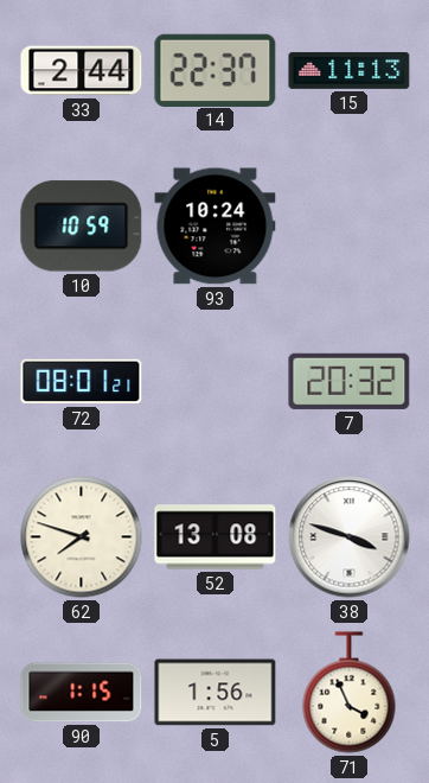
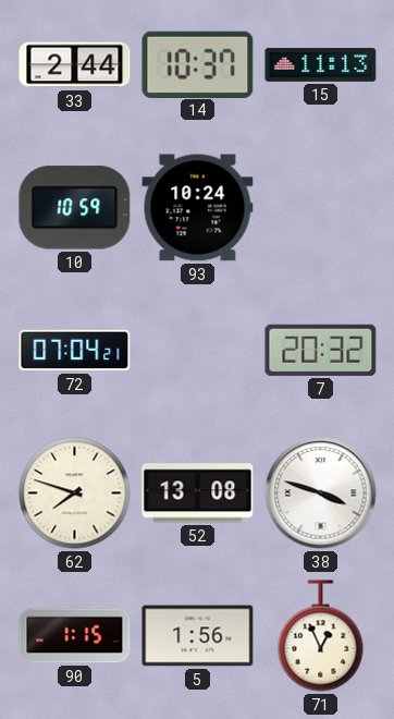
14: 22:37 -> 10:37
72: 08:01 -> 07:04
71: 3:56 -> 12:56
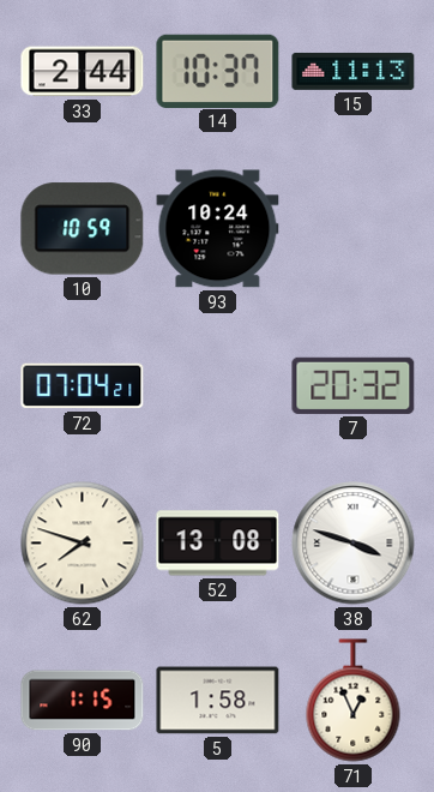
5: 1:56 -> 1:58
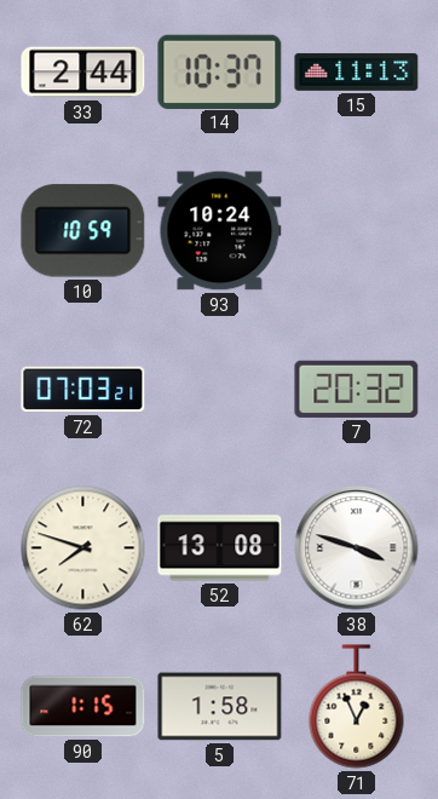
72: 07:04 -> 07:03
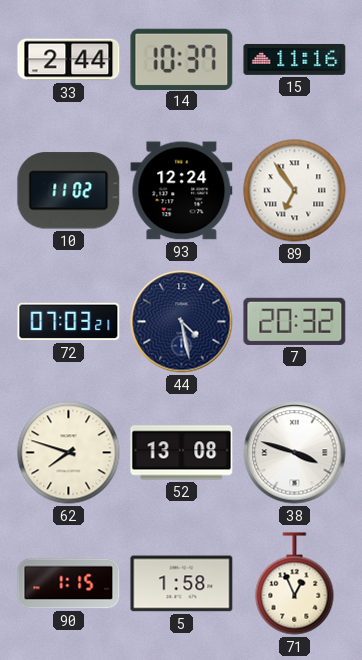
15: 11:13 -> 11:16
10: 10:59 -> 11:02
93: 10:24 -> 12:24
89: none -> 6:54
44: none -> 4:28
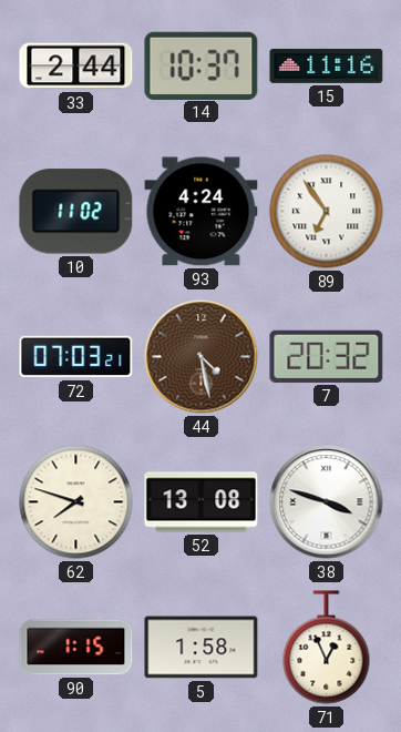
93: 12:24 -> 4:24
44 dial: navy -> brown
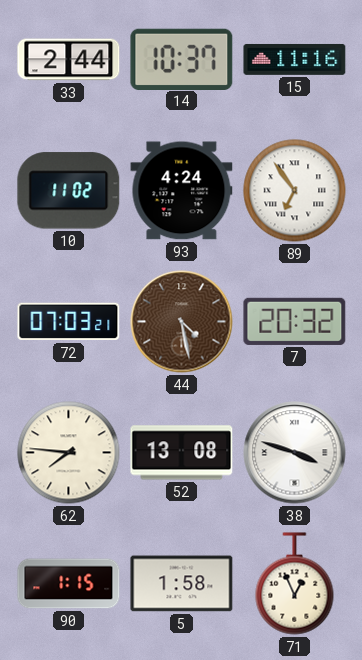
62: 7:48 -> 7:46
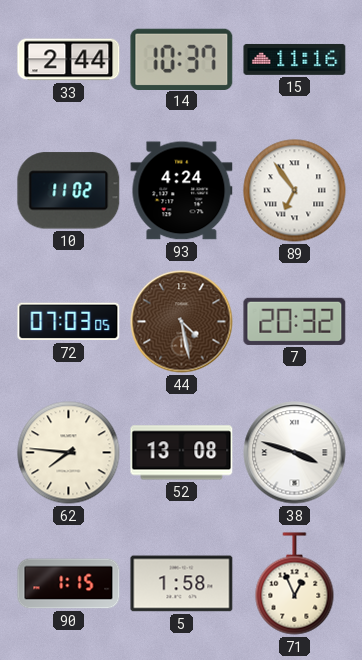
72: 07:03:21 -> 07:03:05
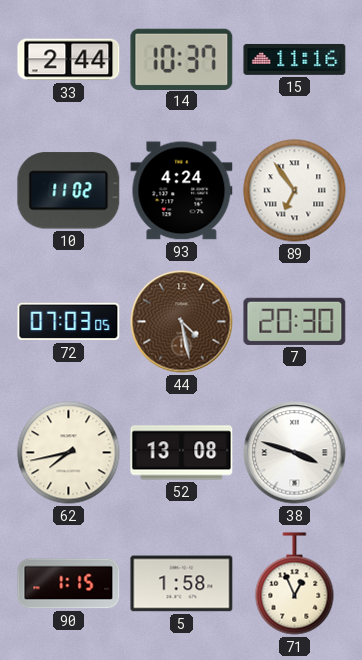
7: 20:32 -> 20:30
62: 7:46 -> 7:43
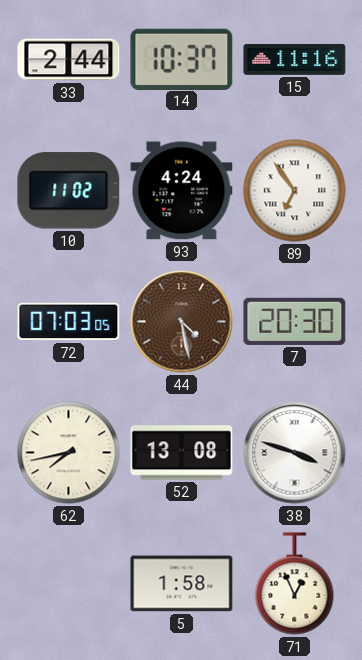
90: 1:15 -> none
